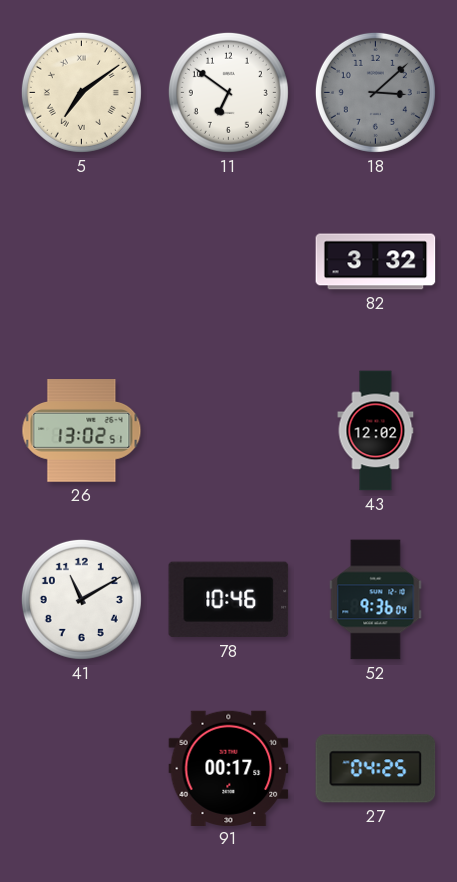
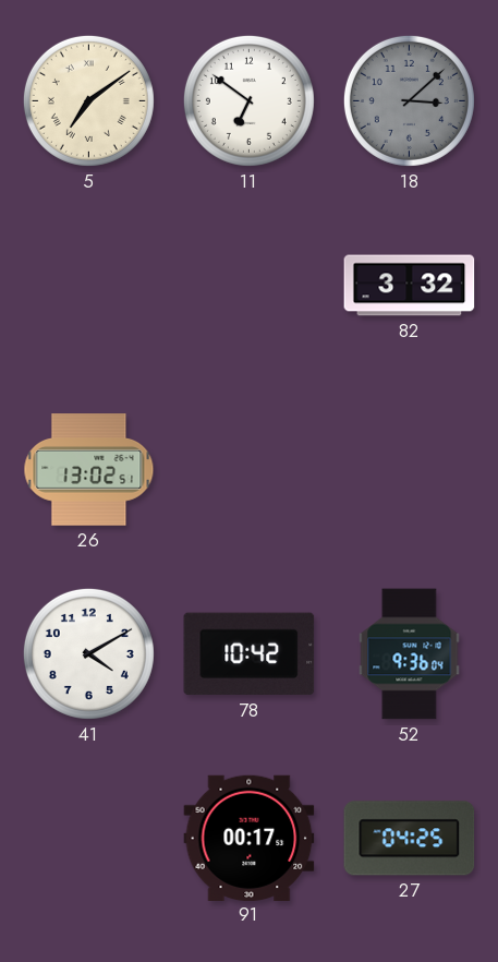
43: 12:02 -> none
41: 11:10 -> 4:10
78: 10:46 -> 10:42
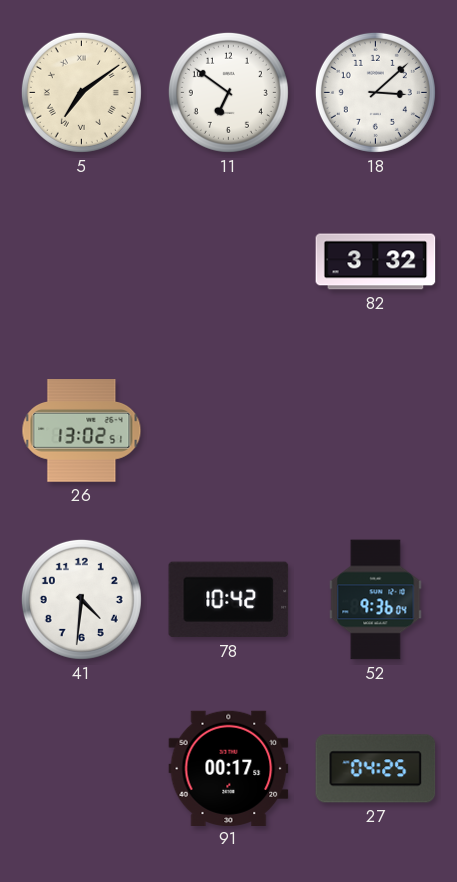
18 dial: grey -> white
41: 4:10 -> 4:31
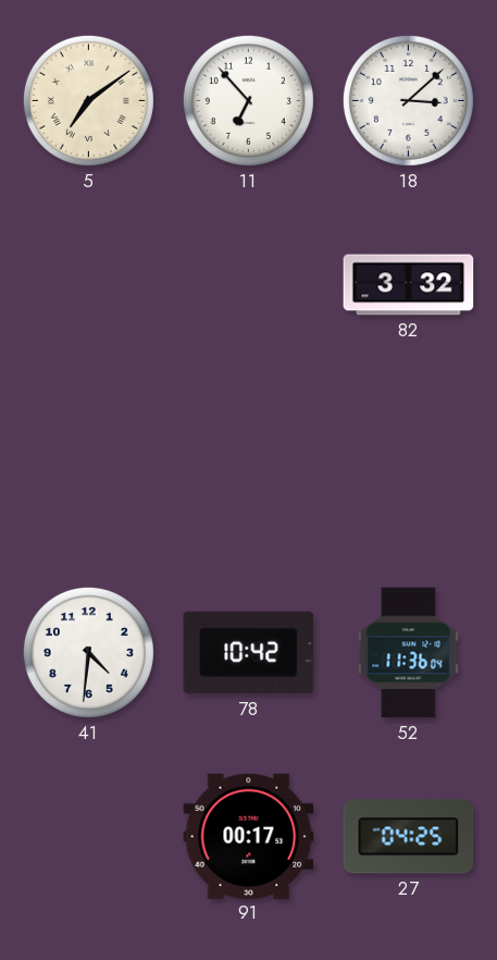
11: 6:51 -> 6:53
26: 13:02 -> none
52: 9:36 -> 11:36
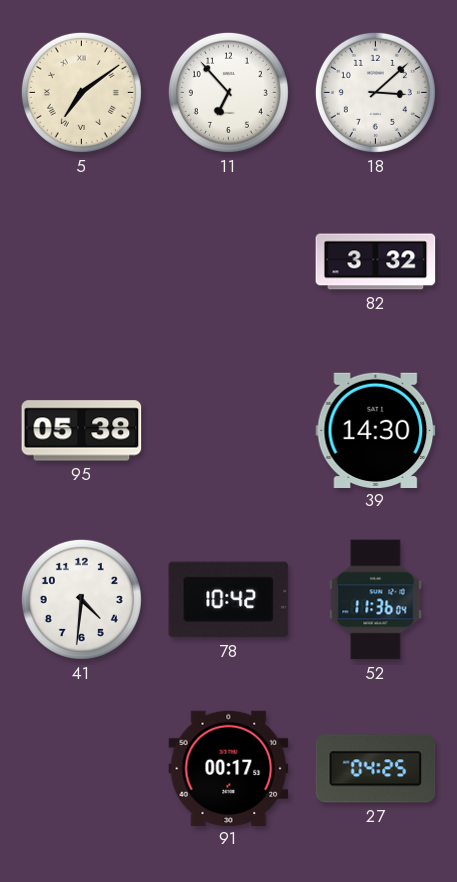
95: none -> 05:38
39: none -> 14:30
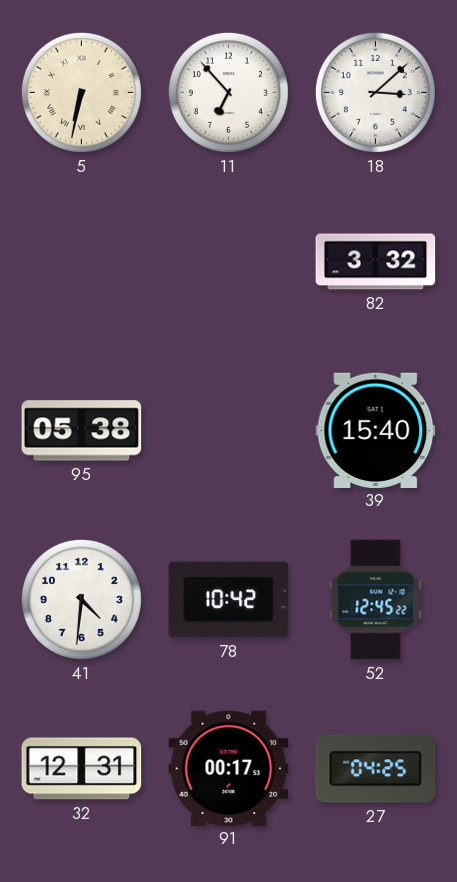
5: 7:09 -> 6:32
39: 14:30 -> 15:40
52: 11:36 -> 12:45
32: none -> 12:31
